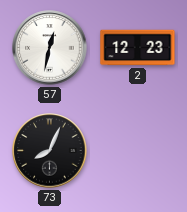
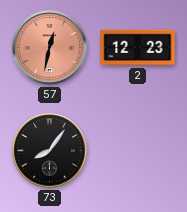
57 dial: white -> salmon
73: 8:04 -> 8:06
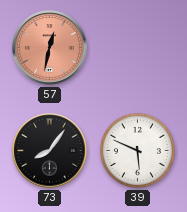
2: 12:23 -> none
39: none -> 5:49
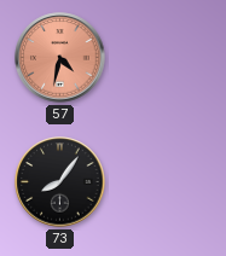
57: 12:32 -> 4:32
39: 5:49 -> none
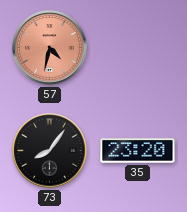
35: none -> 23:20
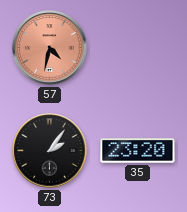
73: 8:06 -> 2:06
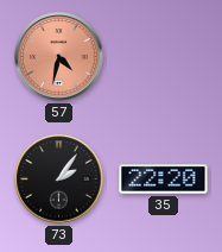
35: 23:20 -> 22:20
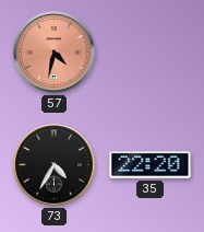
73: 2:06 -> 4:35
